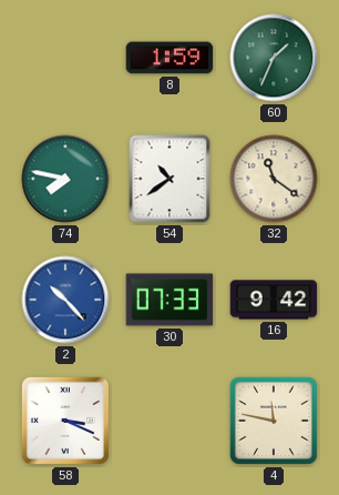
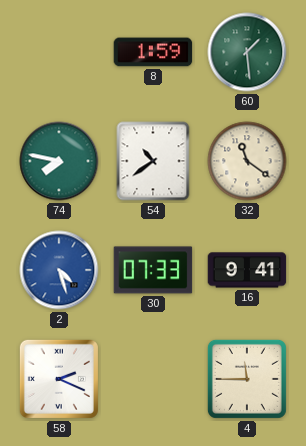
60: 1:34 -> 1:29
2: 10:23 -> 4:27
16: 9:42 -> 9:41
58: 3:19 -> 2:19
4: 11:47 -> 11:45
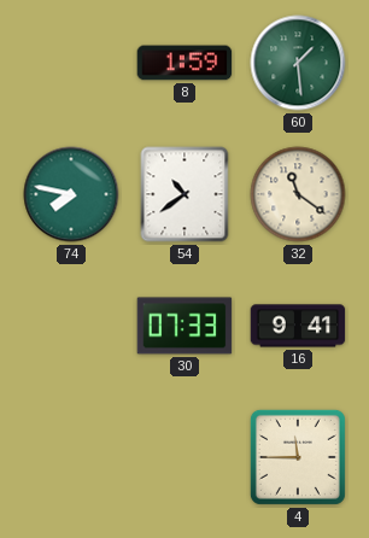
2: 4:27 -> none
58: 2:19 -> none
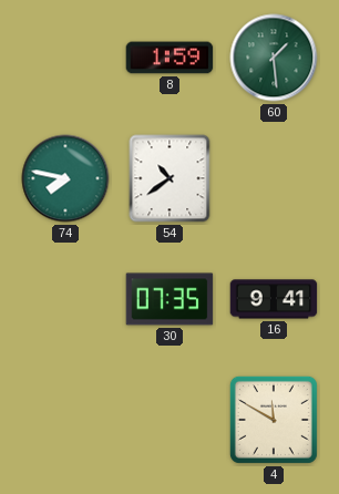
32: 11:21 -> none
30: 07:33 -> 07:35
4: 11:45 -> 11:50
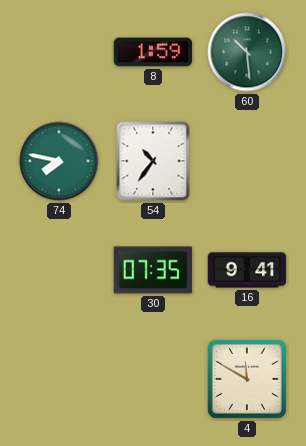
60: 1:29 -> 10:29
54: 10:39 -> 10:36
